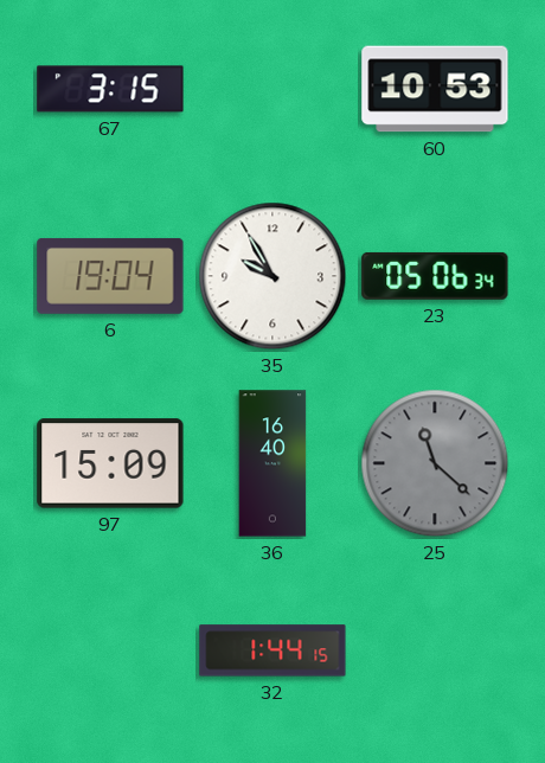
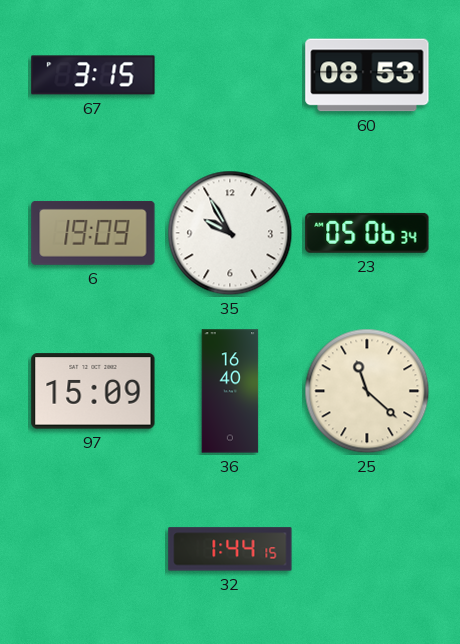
60: 10:53 -> 08:53
6: 19:04 -> 19:09
25 dial: grey -> cream
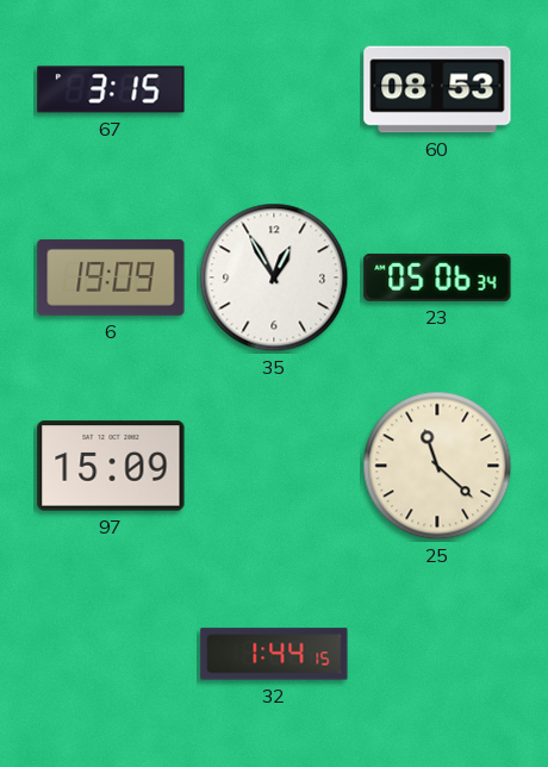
35: 9:55 -> 12:55
36: 16:40 -> none
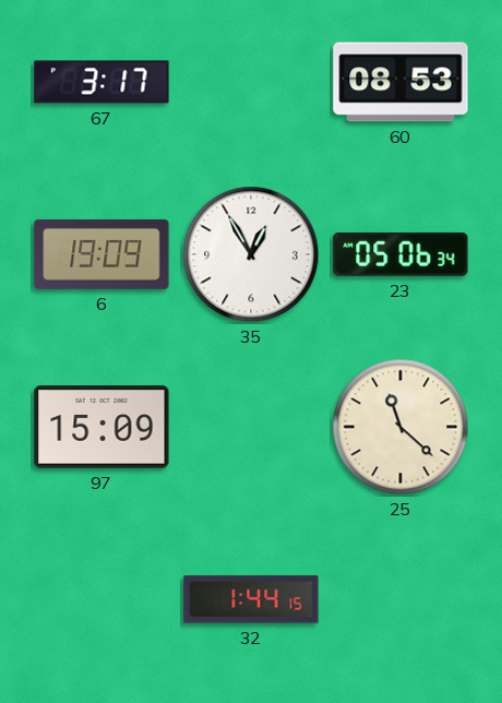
67: 3:15 -> 3:17
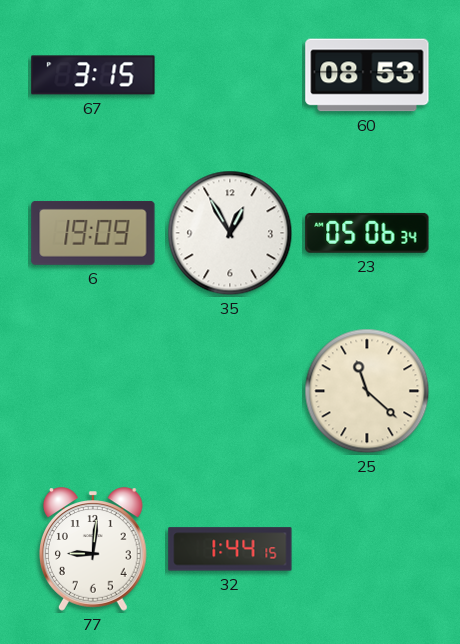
67: 3:17 -> 3:15
97: 15:09 -> none
77: none -> 9:01
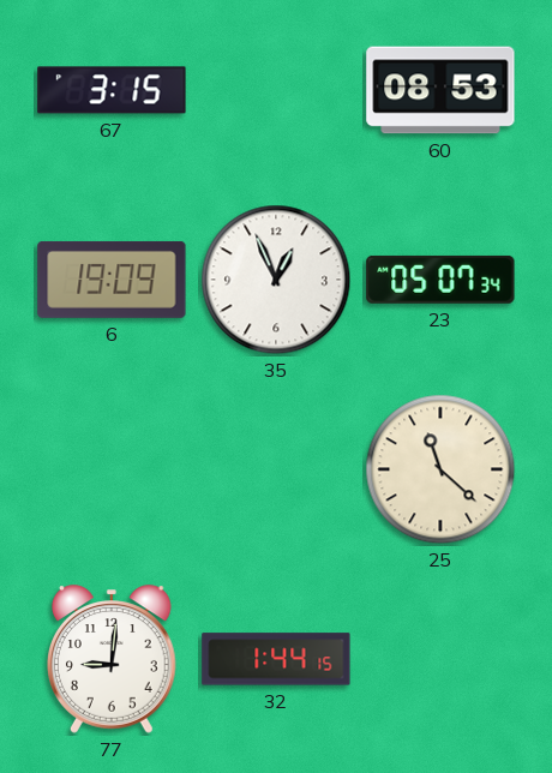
35: 12:55 -> 12:56
23: 05:06 -> 05:07
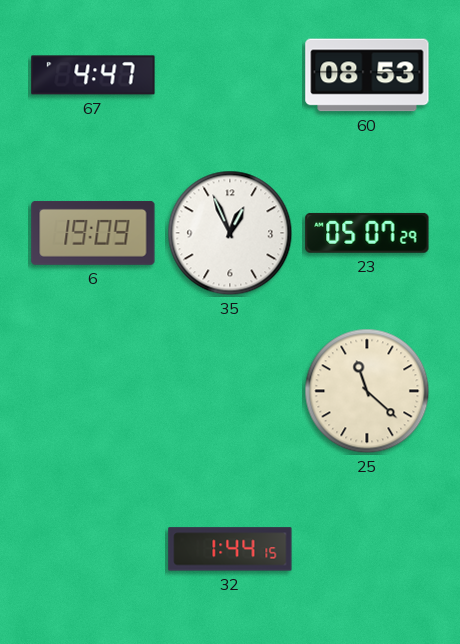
67: 3:15 -> 4:47
23: 05:07:34 -> 05:07:29
77: 9:01 -> none
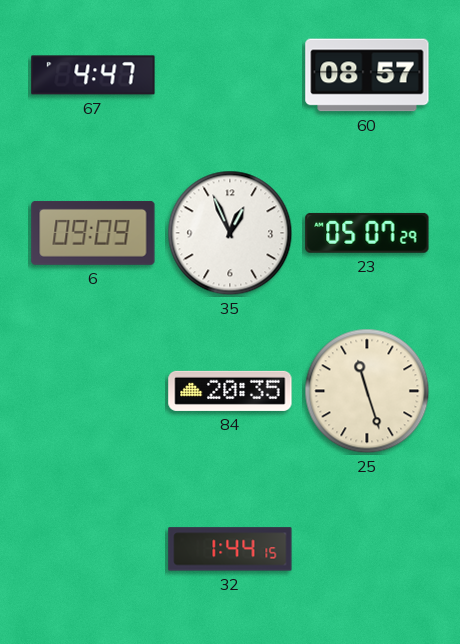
60: 08:53 -> 08:57
6: 19:09 -> 09:09
84: none -> 20:35
25: 11:22 -> 11:27
